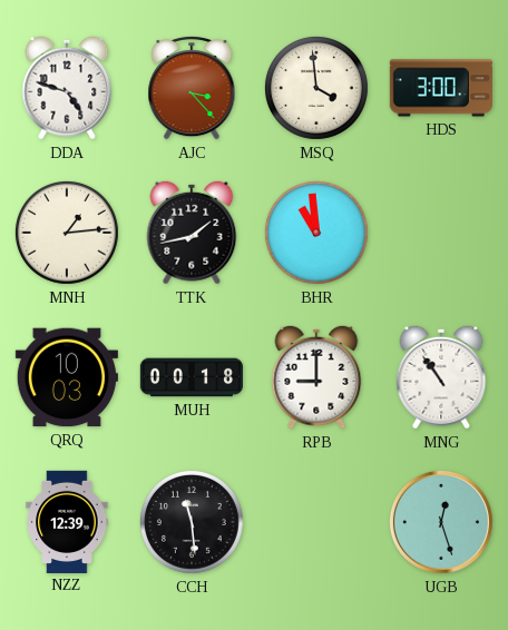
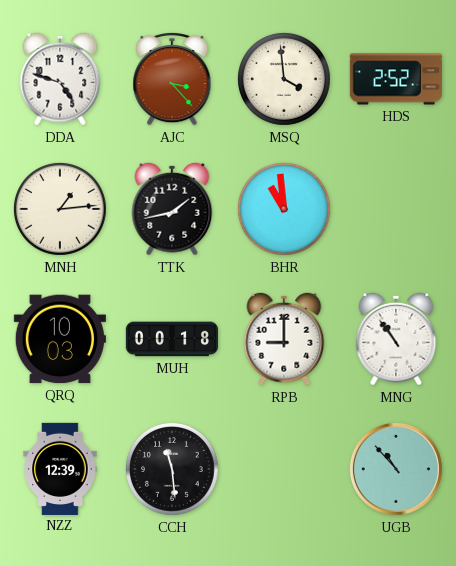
HDS: 3:00 -> 2:52
UGB: 12:27 -> 10:53
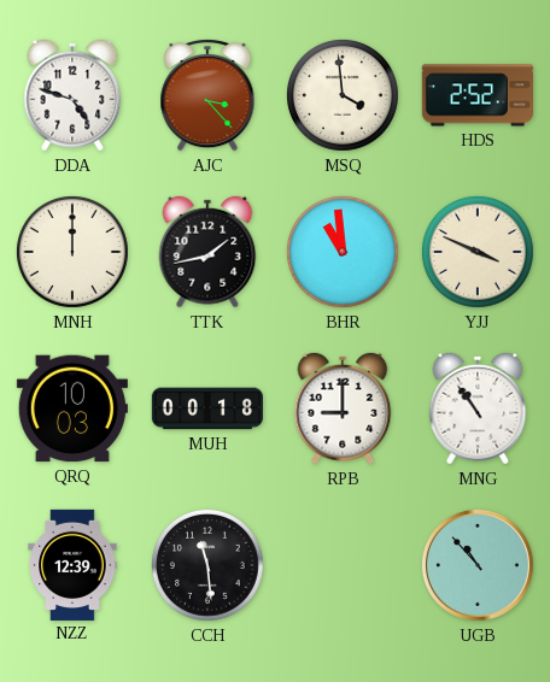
MNH: 1:14 -> 12:00
YJJ: none -> 3:49
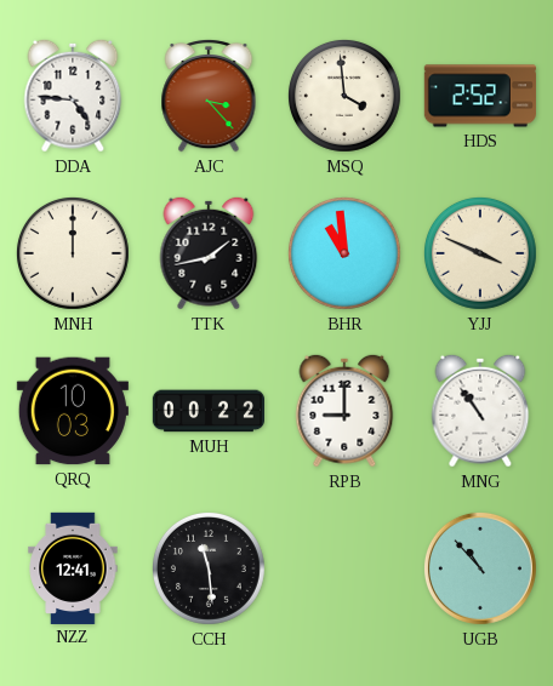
DDA: 4:48 -> 4:46
MUH: 00:18 -> 00:22
NZZ: 12:39 -> 12:41
